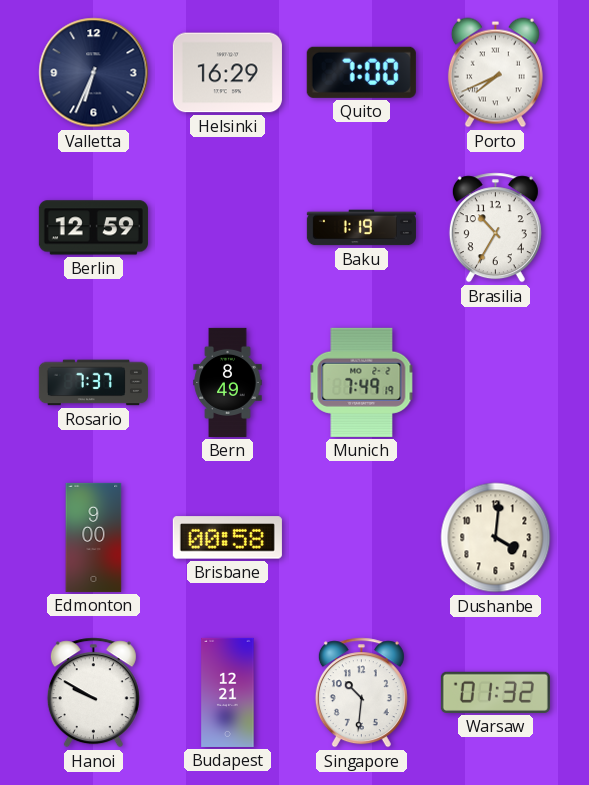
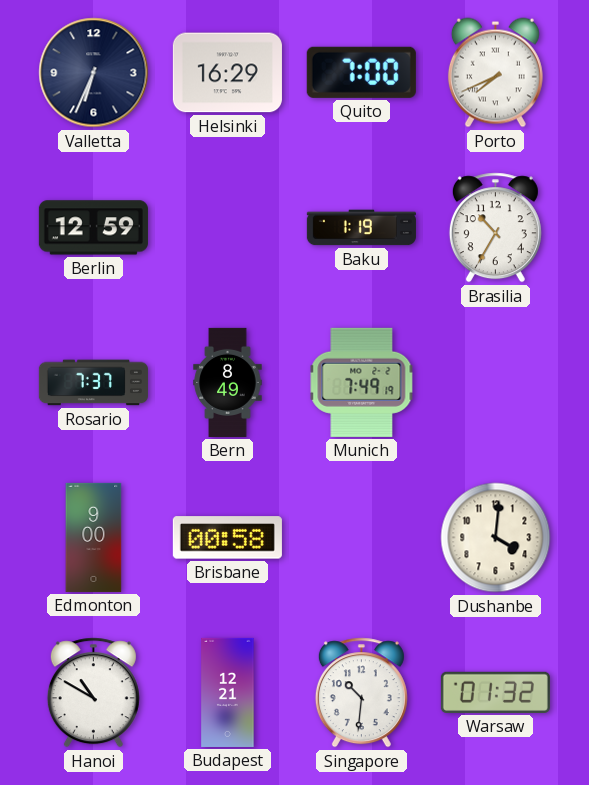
Hanoi: 9:50 -> 10:50
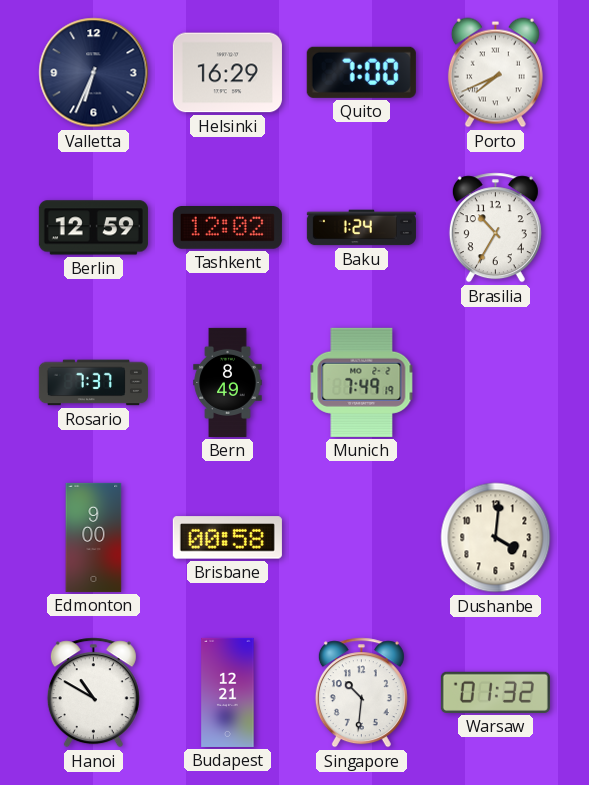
Tashkent: none -> 12:02
Baku: 1:19 -> 1:24
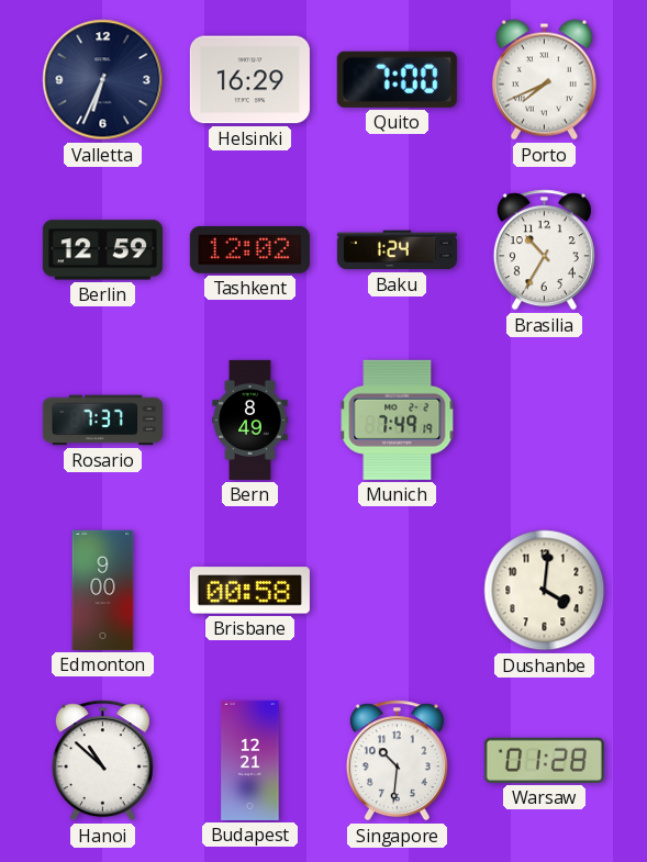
Hanoi: 10:50 -> 10:52
Warsaw: 01:32 -> 01:28
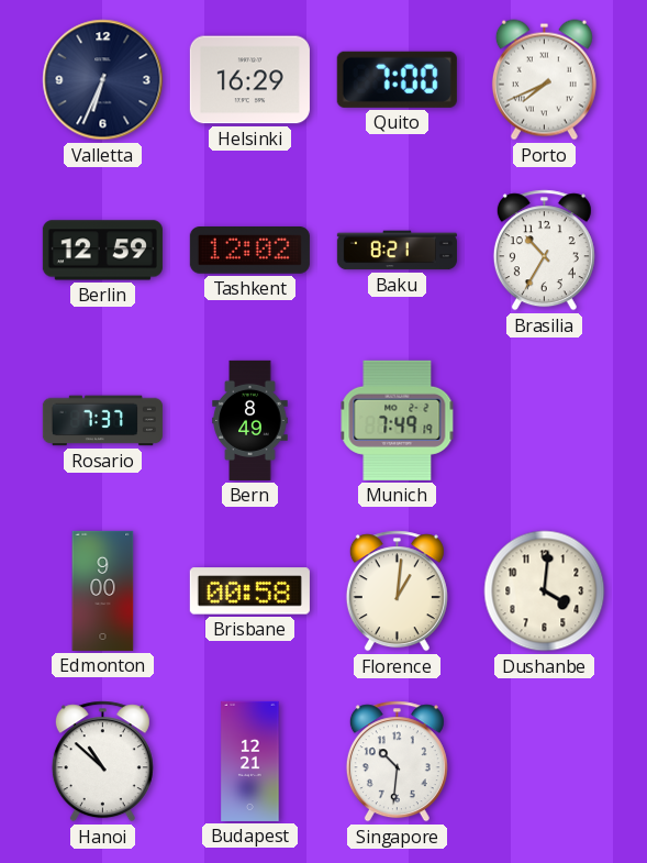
Baku: 1:24 -> 8:21
Florence: none -> 1:01
Warsaw: 01:28 -> none
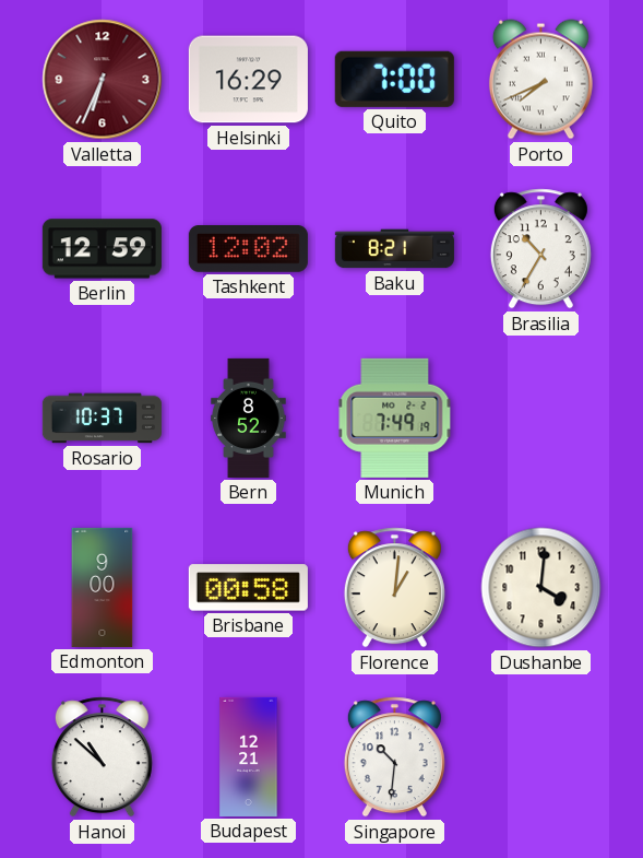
Valletta dial: navy -> burgundy
Rosario: 7:37 -> 10:37
Bern: 8:49 -> 8:52
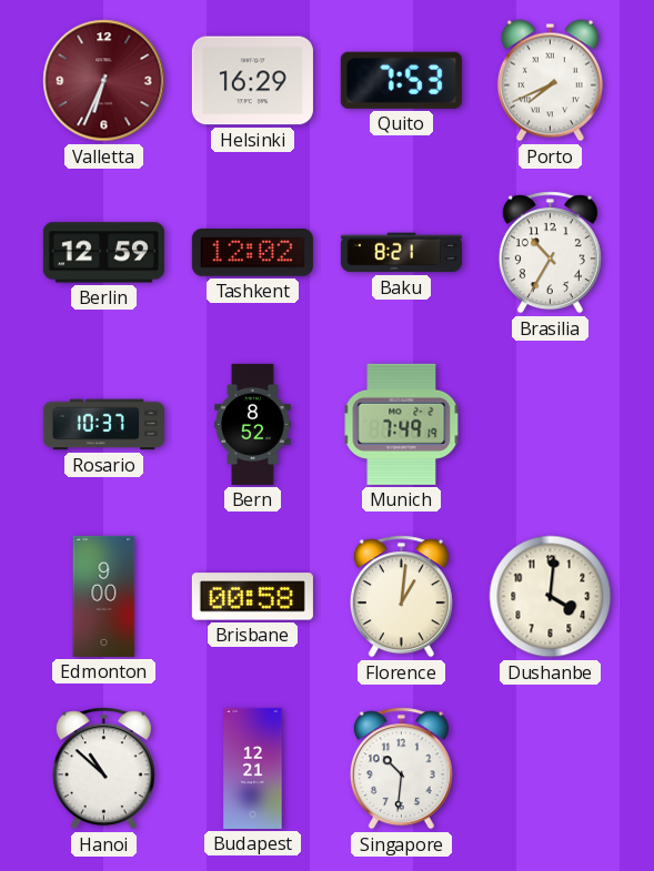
Quito: 7:00 -> 7:53
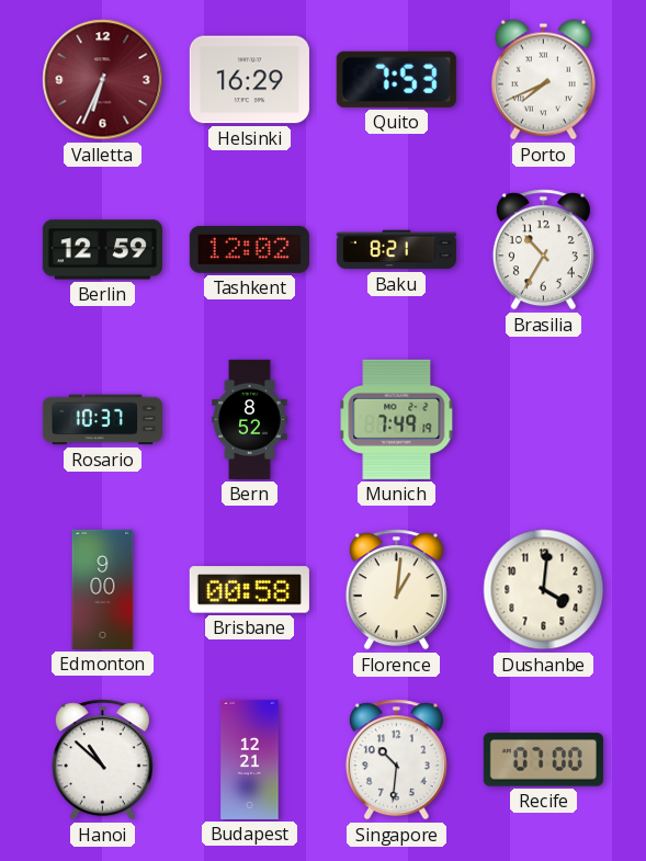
Recife: none -> 07:00
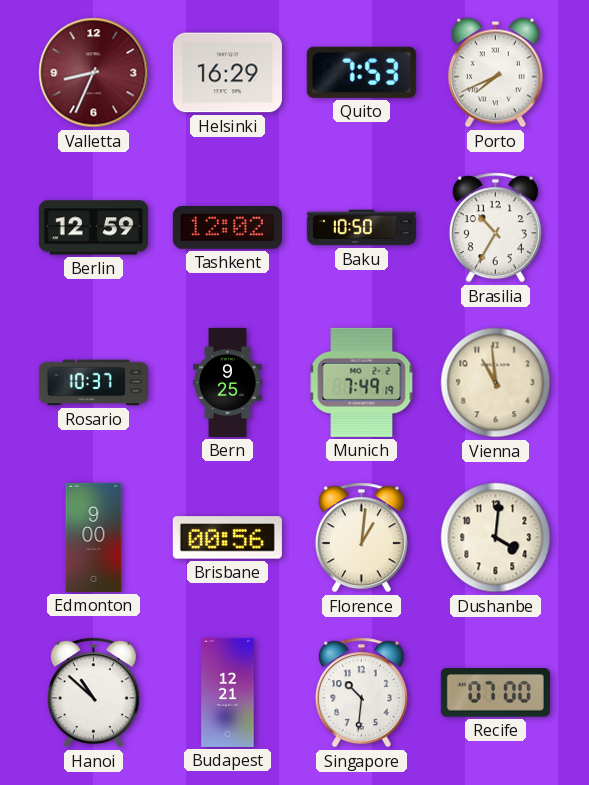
Valletta: 6:34 -> 8:34
Baku: 8:21 -> 10:50
Bern: 8:52 -> 9:25
Vienna: none -> 10:59
Brisbane: 00:58 -> 00:56
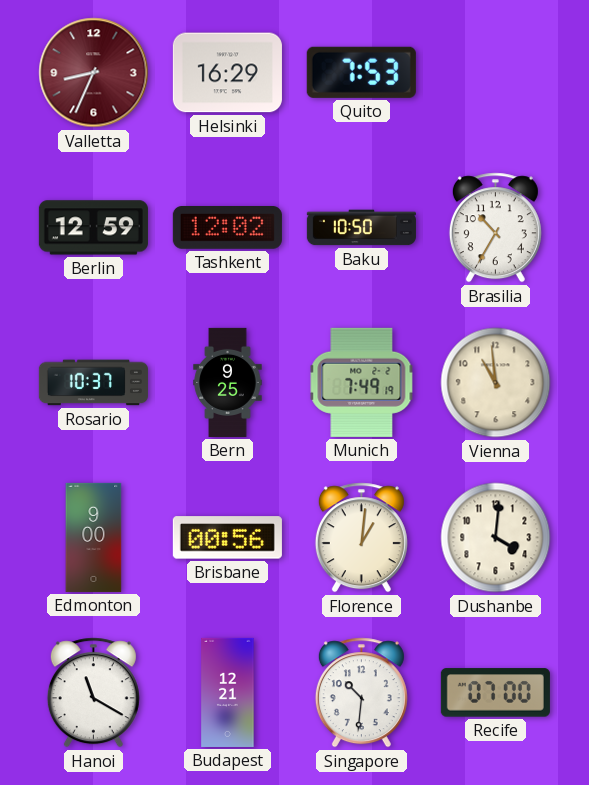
Porto: 7:41 -> none
Hanoi: 10:52 -> 11:20
